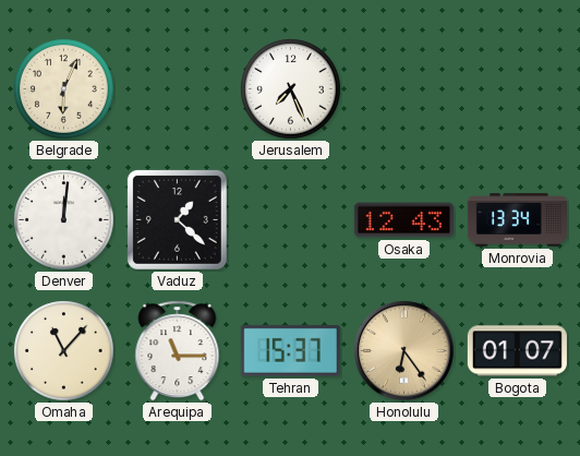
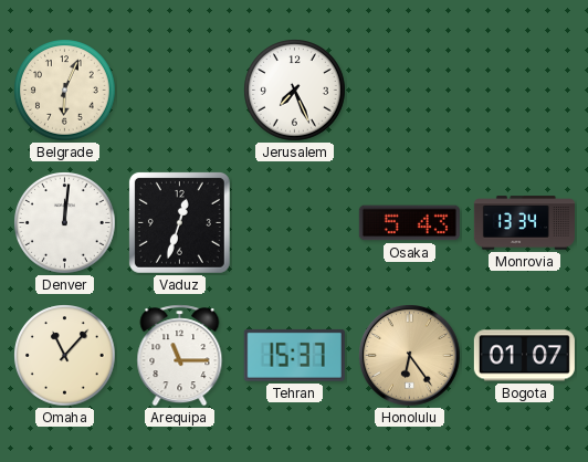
Vaduz: 1:22 -> 12:33
Osaka: 12:43 -> 5:43
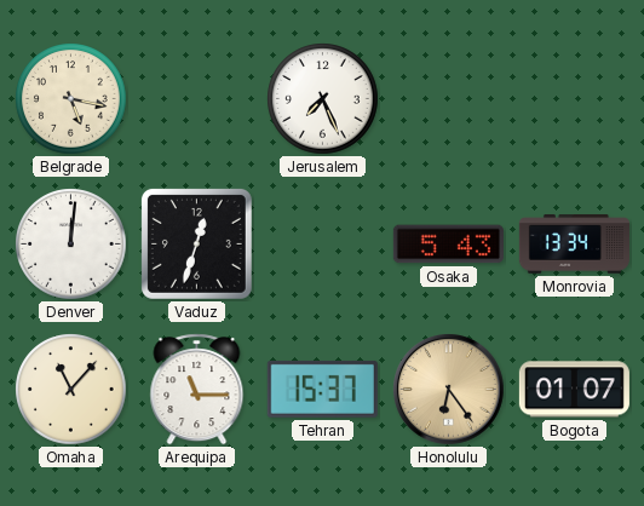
Belgrade: 6:04 -> 5:17
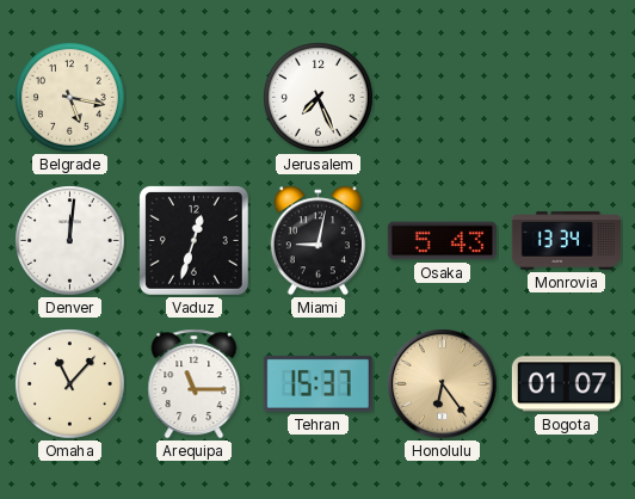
Miami: none -> 9:02
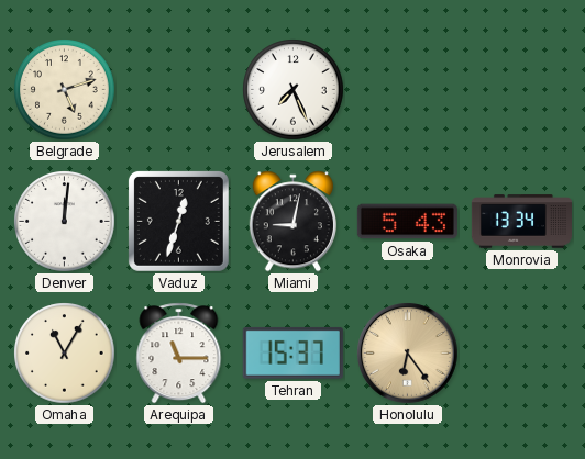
Belgrade: 5:17 -> 5:12
Omaha: 11:07 -> 11:05
Bogota: 01:07 -> none
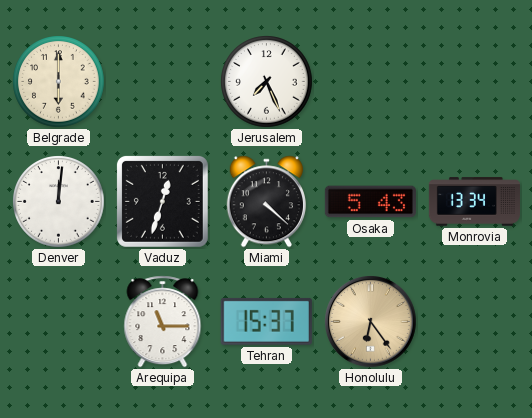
Belgrade: 5:12 -> 6:00
Miami: 9:02 -> 4:22
Omaha: 11:05 -> none
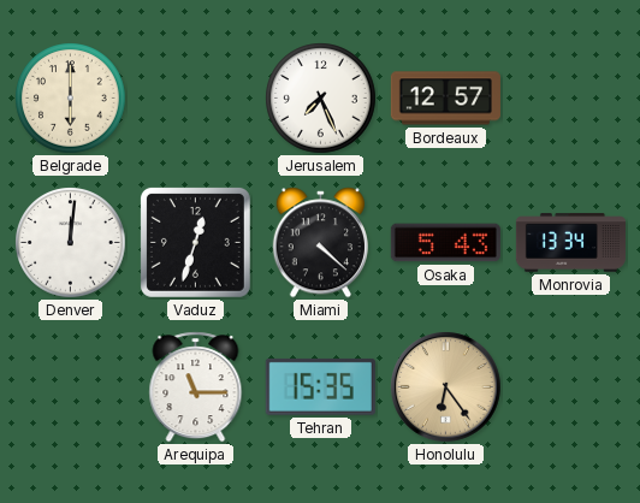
Bordeaux: none -> 12:57
Tehran: 15:37 -> 15:35
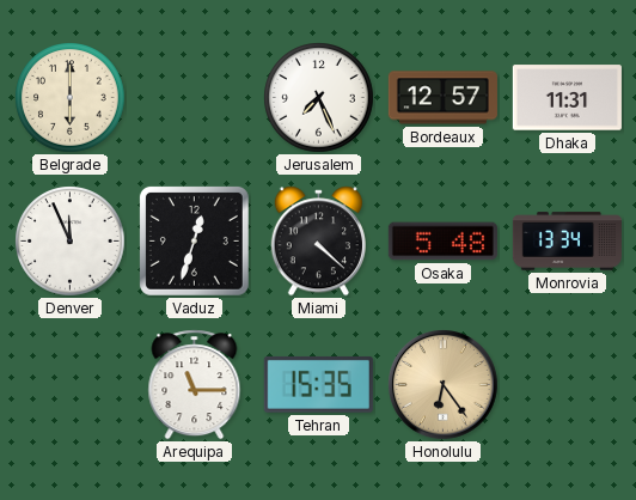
Dhaka: none -> 11:31
Denver: 12:01 -> 11:56
Osaka: 5:43 -> 5:48
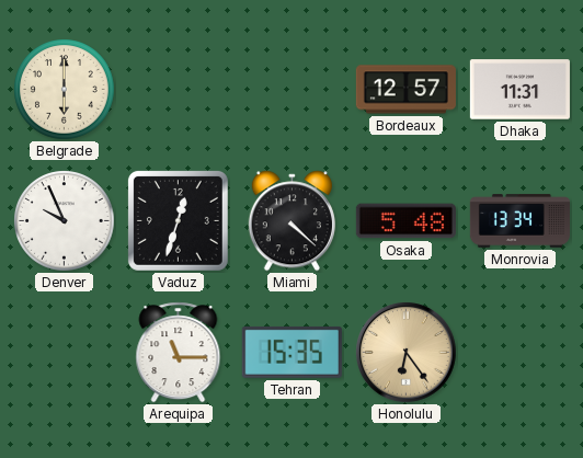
Jerusalem: 7:26 -> none
Denver: 11:56 -> 9:56
